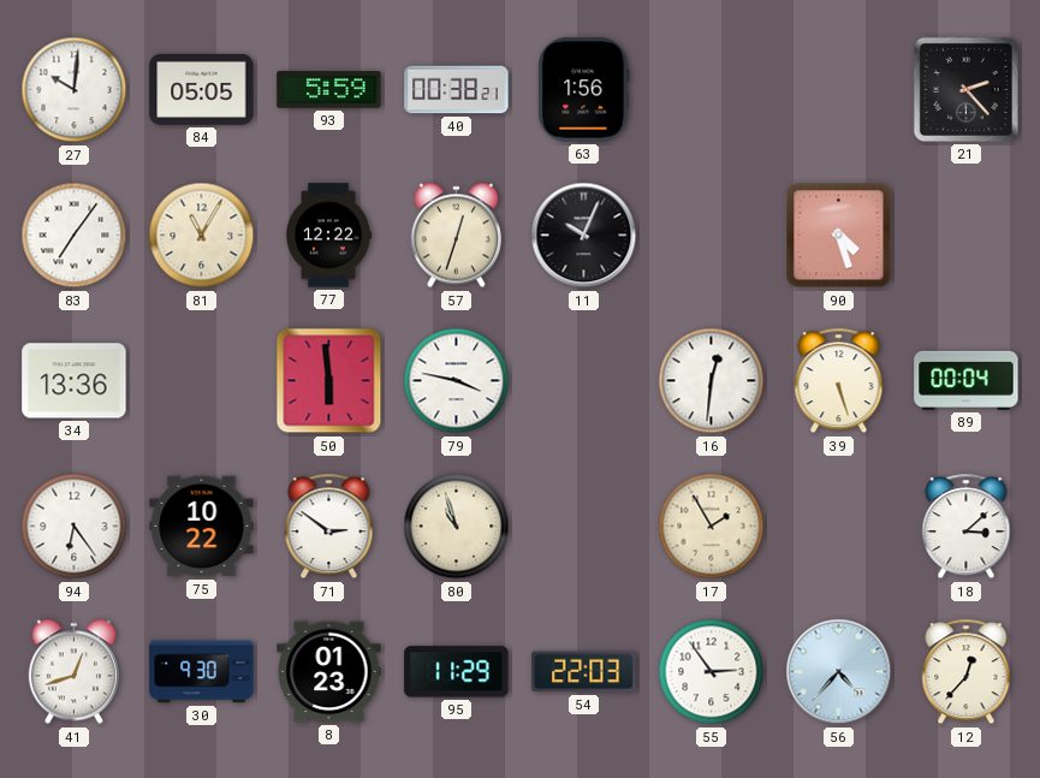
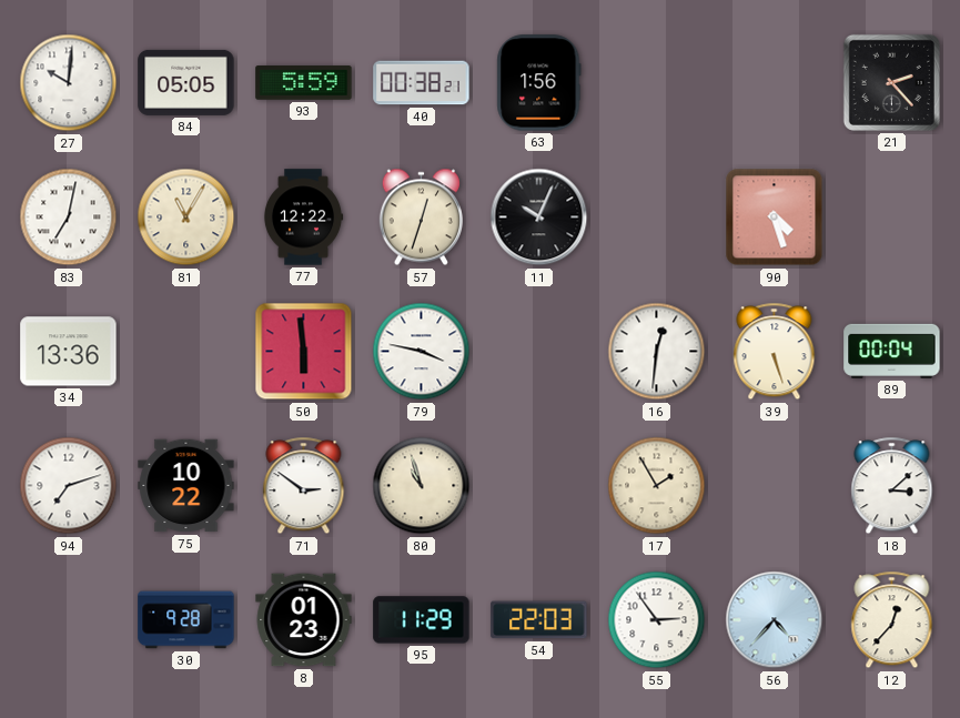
83: 7:06 -> 7:02
94: 6:24 -> 7:12
41: 12:42 -> none
30: 9:30 -> 9:28
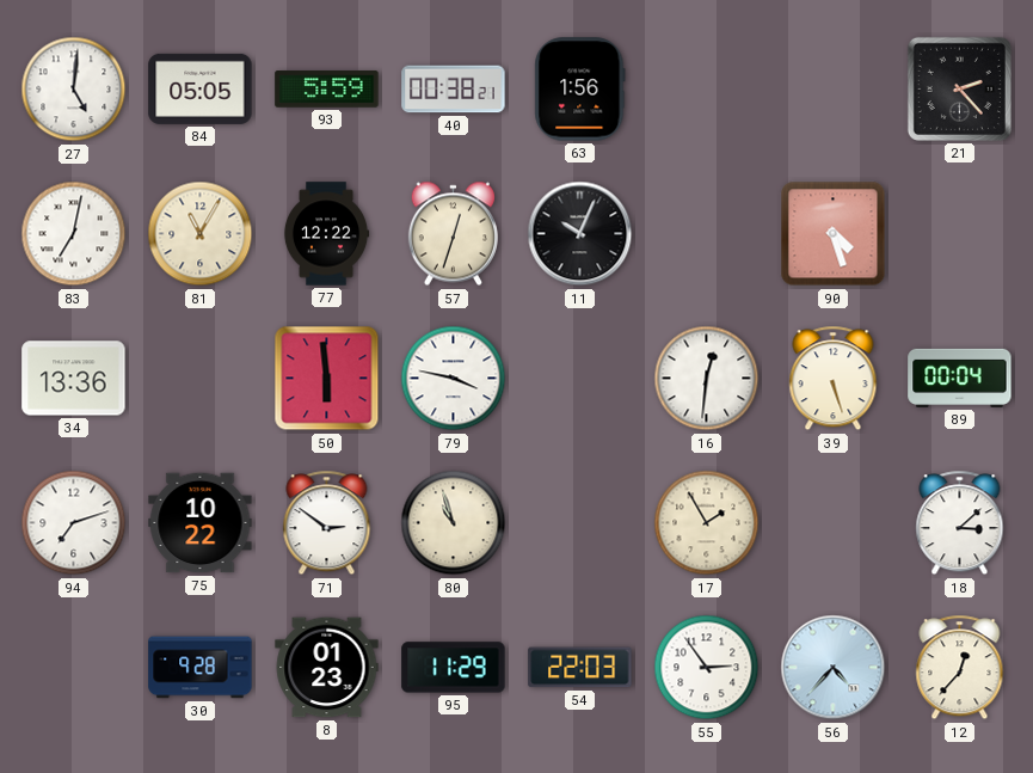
27: 10:01 -> 5:01
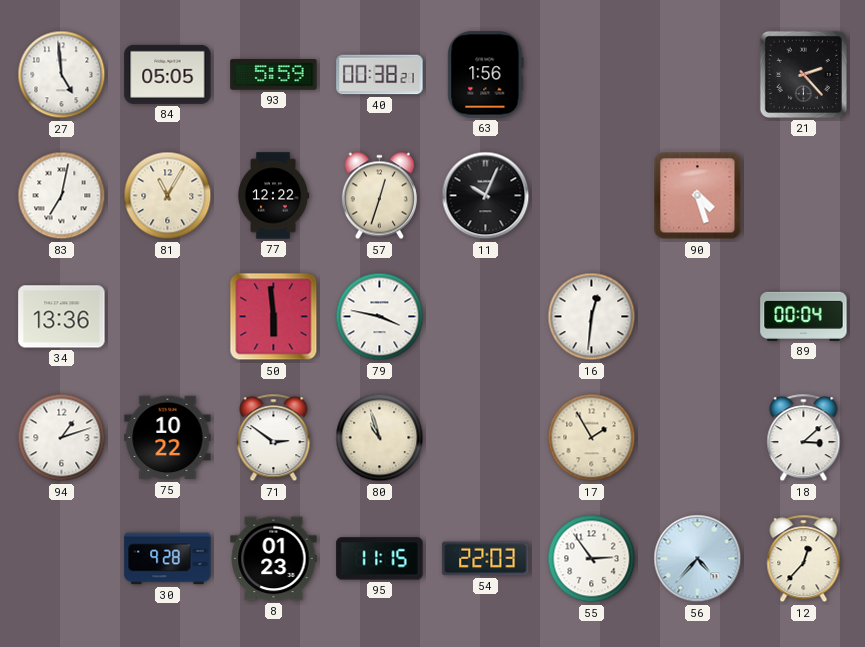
27: 5:01 -> 4:59
39: 5:27 -> none
94: 7:12 -> 1:12
95: 11:29 -> 11:15
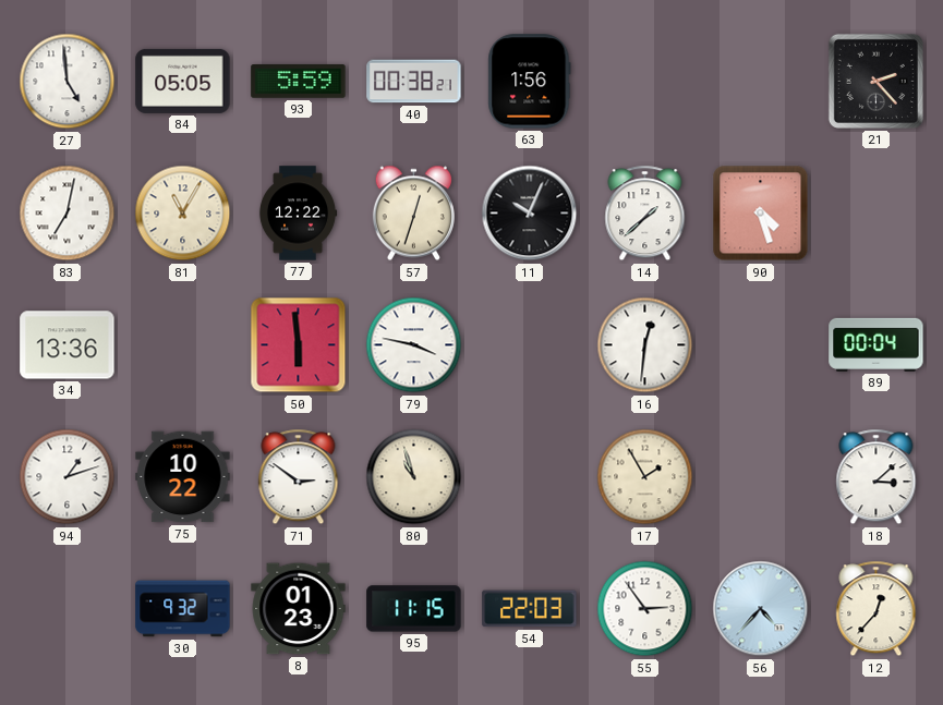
14: none -> 1:38
30: 9:28 -> 9:32
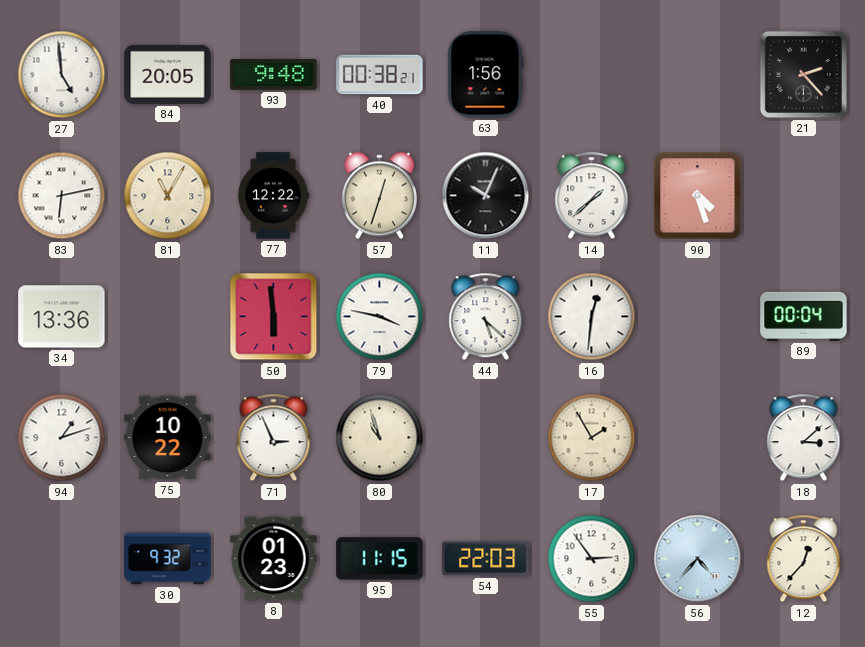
84: 05:05 -> 20:05
93: 5:59 -> 9:48
83: 7:02 -> 6:13
44: none -> 5:22
71: 2:51 -> 2:56
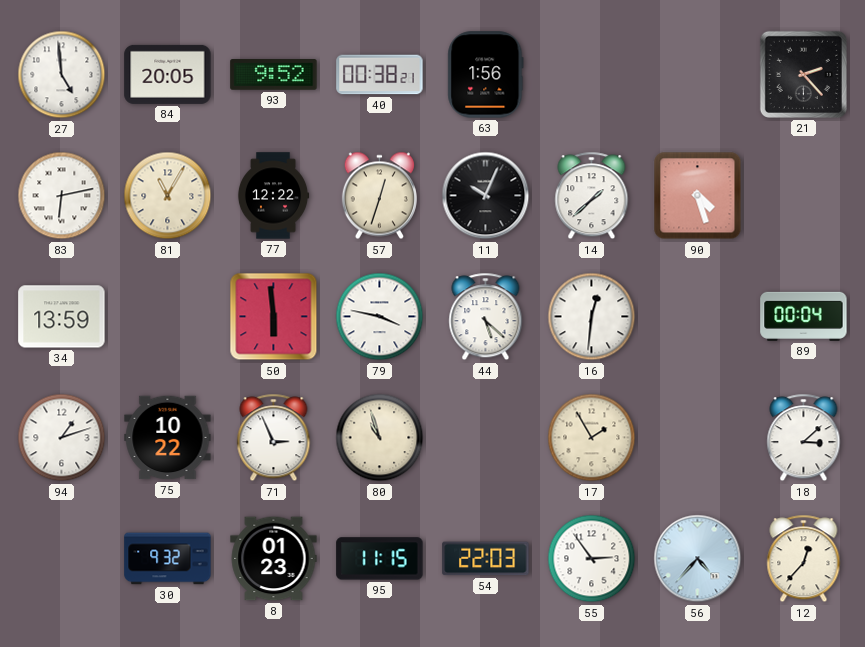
93: 9:48 -> 9:52
34: 13:36 -> 13:59
